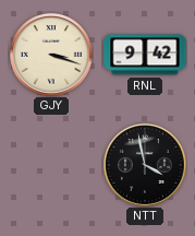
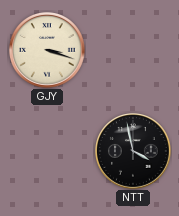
RNL: 9:42 -> none
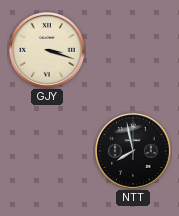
NTT: 3:58 -> 7:58
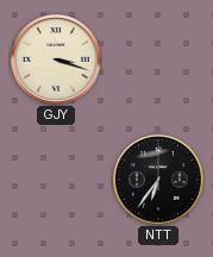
NTT: 7:58 -> 6:36
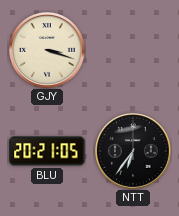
BLU: none -> 20:21
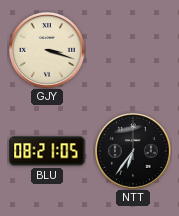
BLU: 20:21 -> 08:21
